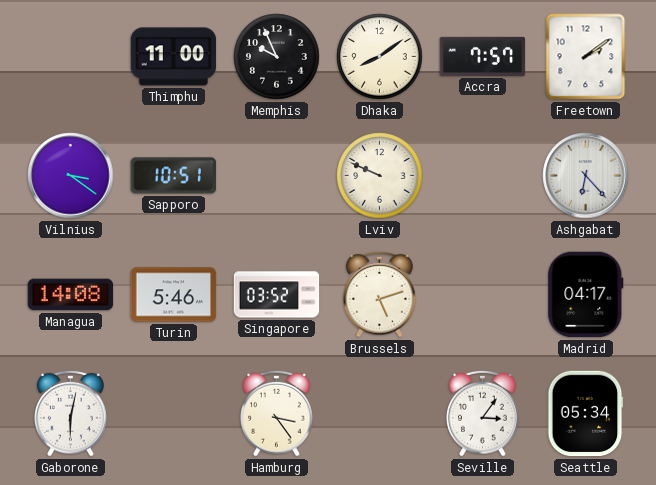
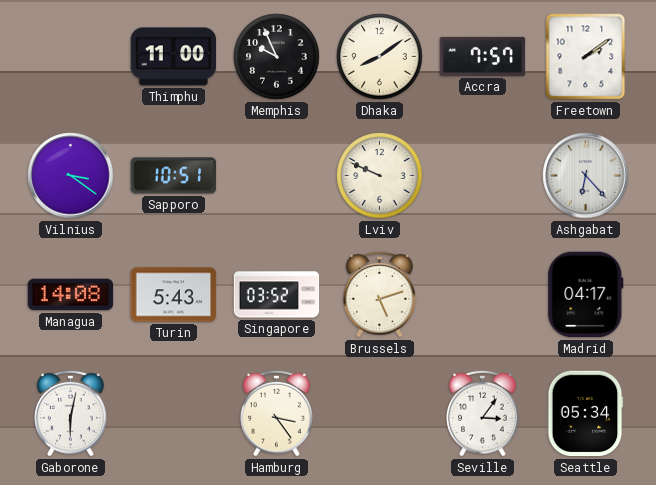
Turin: 5:46 -> 5:43
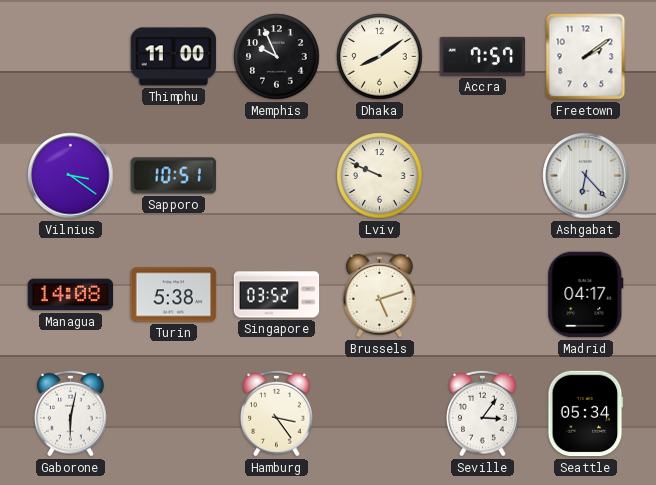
Turin: 5:43 -> 5:38
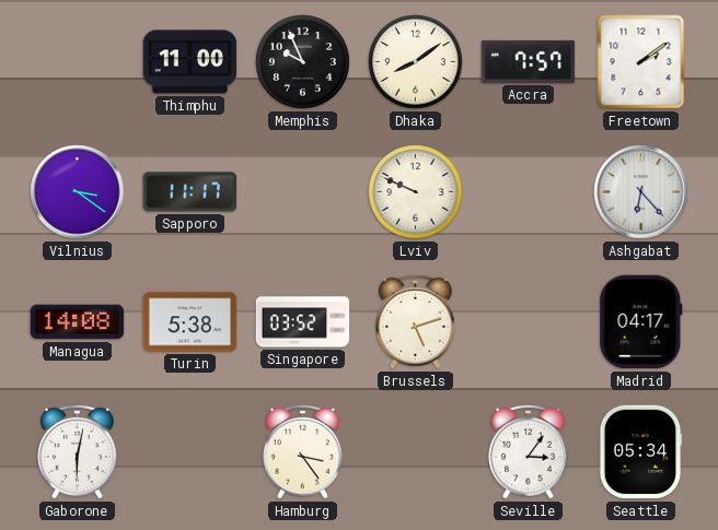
Sapporo: 10:51 -> 11:17
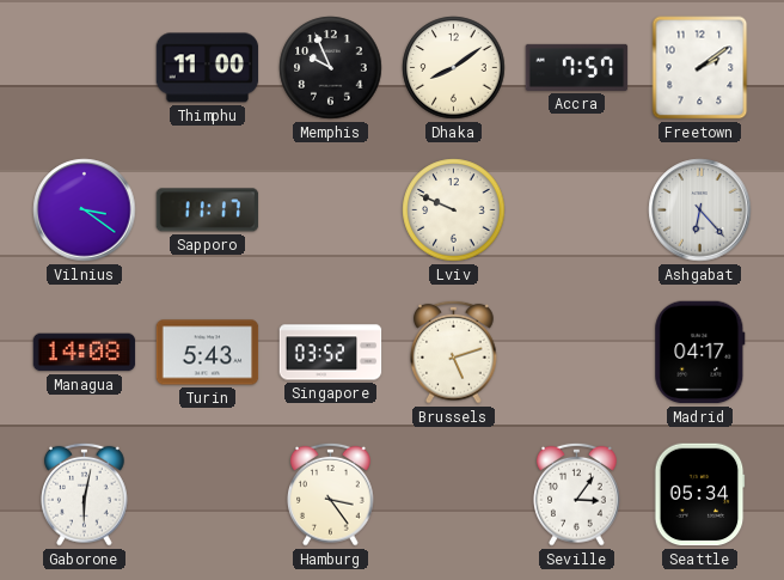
Turin: 5:38 -> 5:43
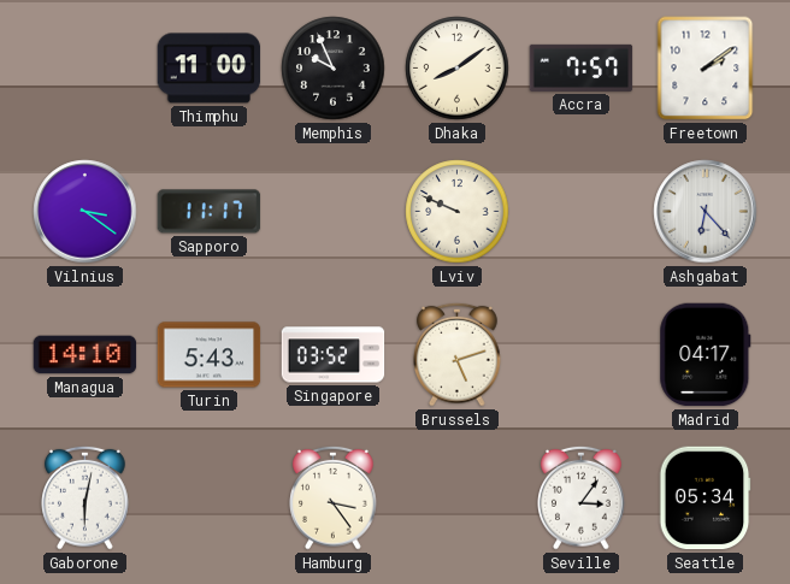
Managua: 14:08 -> 14:10
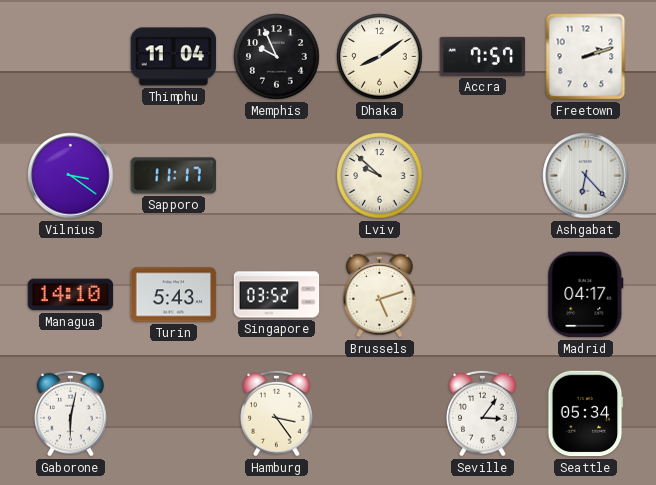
Thimphu: 11:00 -> 11:04
Freetown: 2:09 -> 2:12
Lviv: 9:49 -> 9:52
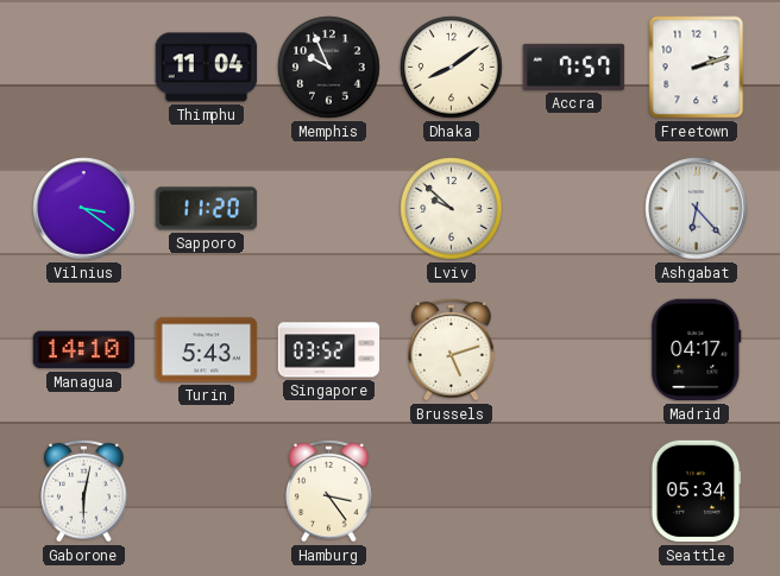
Sapporo: 11:17 -> 11:20
Seville: 3:06 -> none
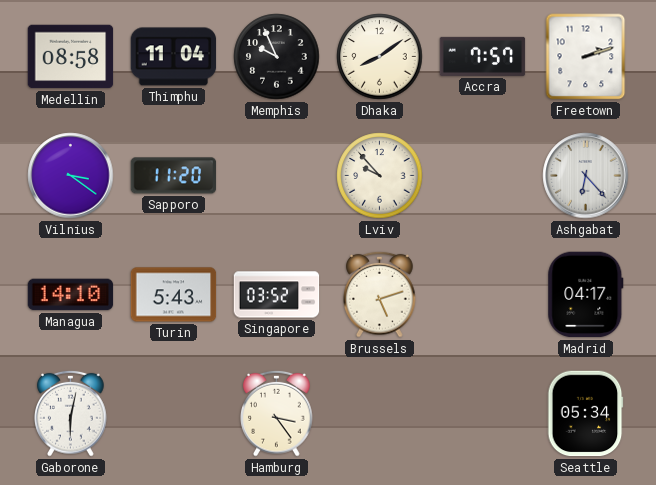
Medellin: none -> 08:58
Lviv: 9:52 -> 9:53
